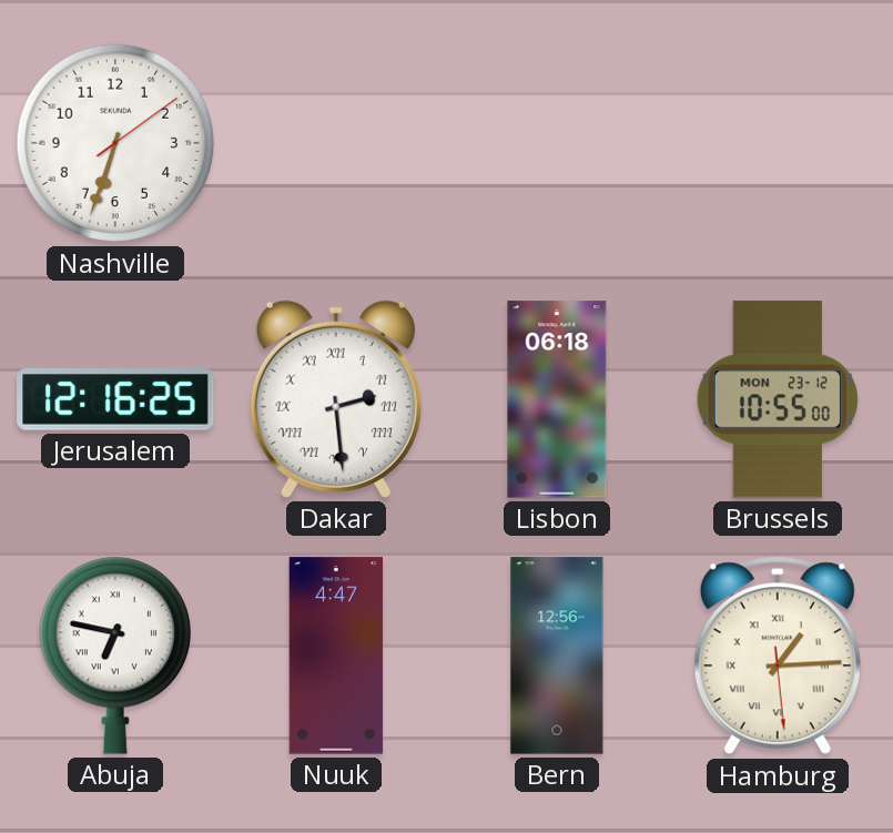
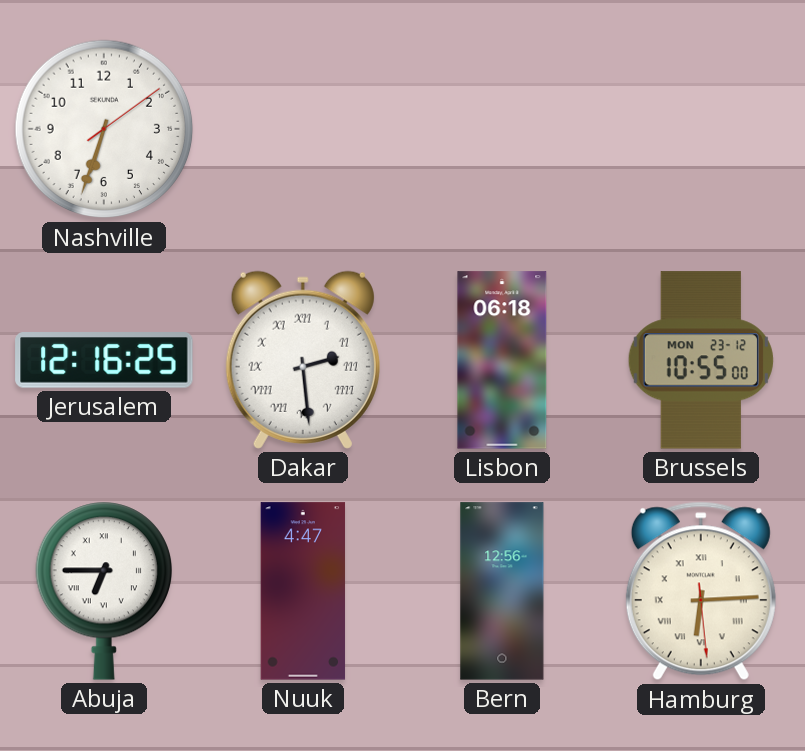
Abuja: 6:47 -> 6:45
Hamburg: 1:14 -> 6:14
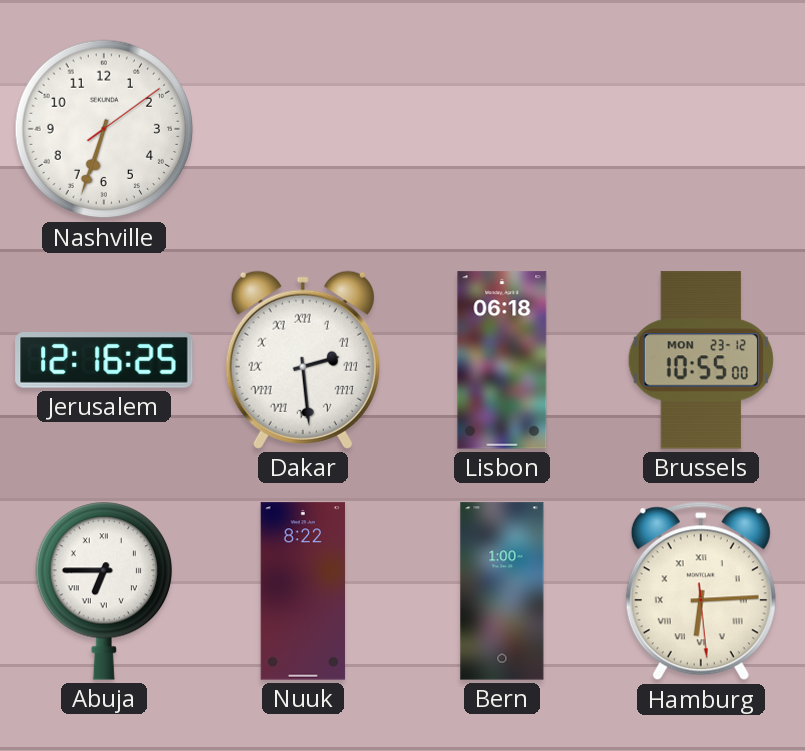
Nuuk: 4:47 -> 8:22
Bern: 12:56 -> 1:00
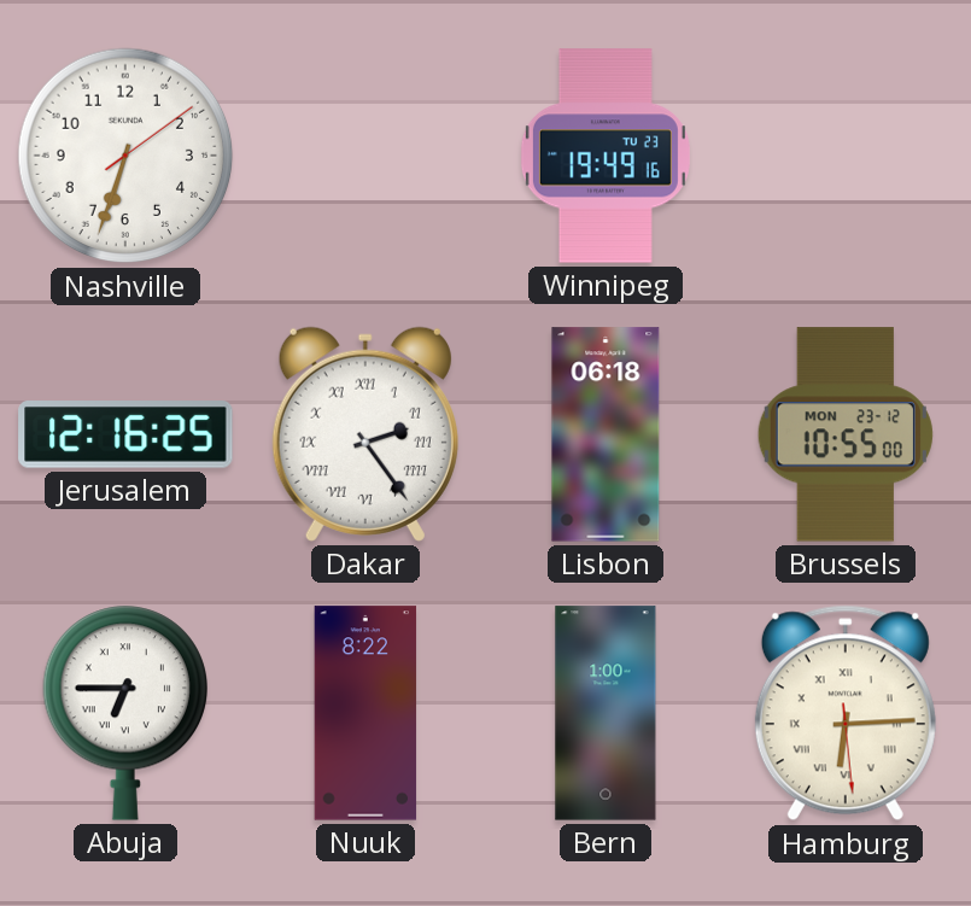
Winnipeg: none -> 19:49
Dakar: 2:29 -> 2:24
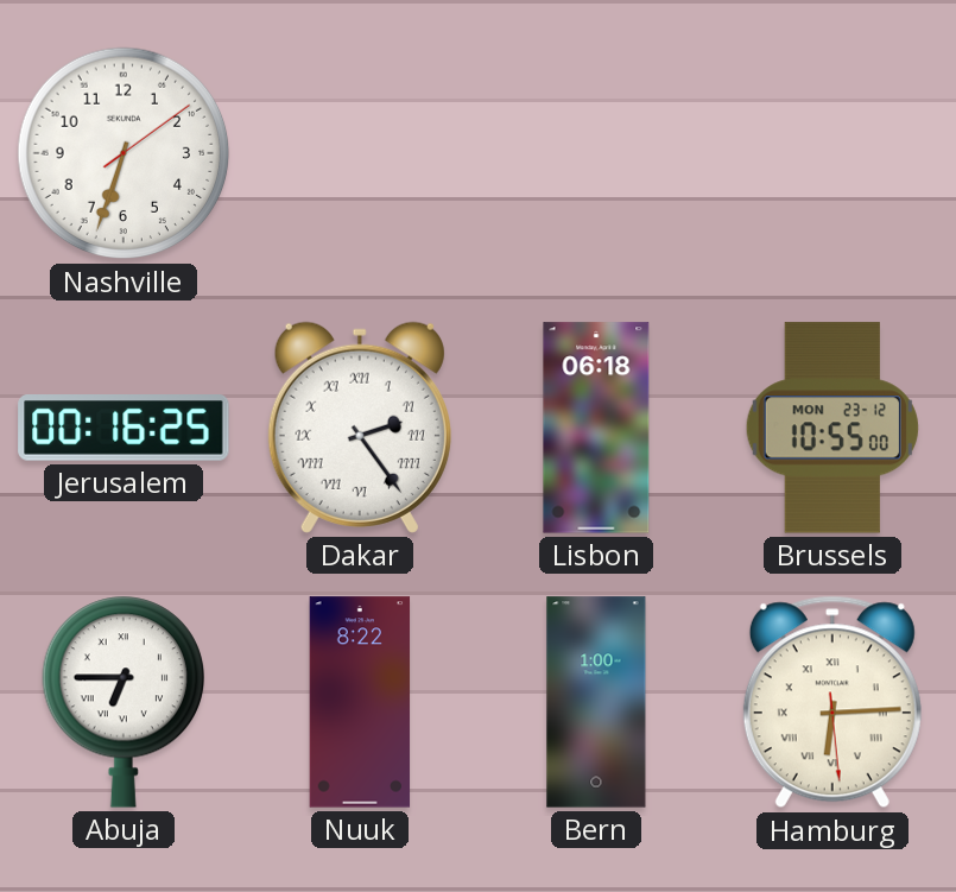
Winnipeg: 19:49 -> none
Jerusalem: 12:16 -> 00:16
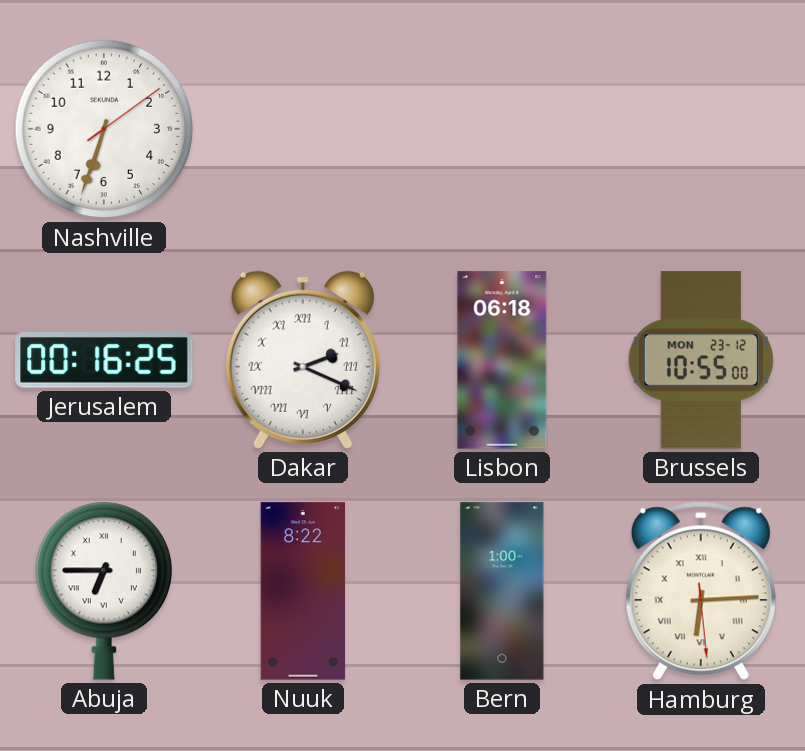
Dakar: 2:24 -> 2:19
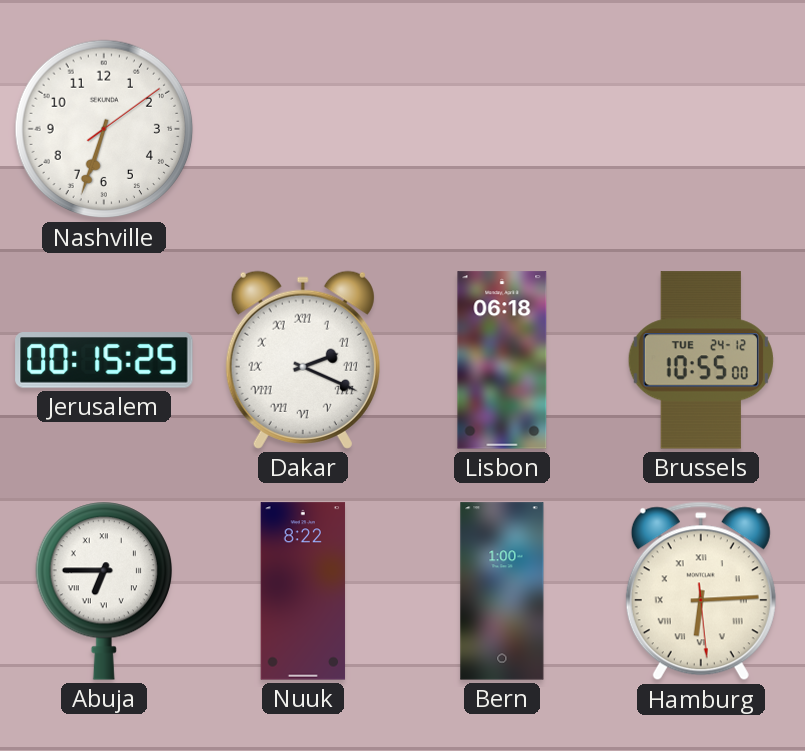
Jerusalem: 00:16 -> 00:15
Brussels date: MON 23-12 -> TUE 24-12
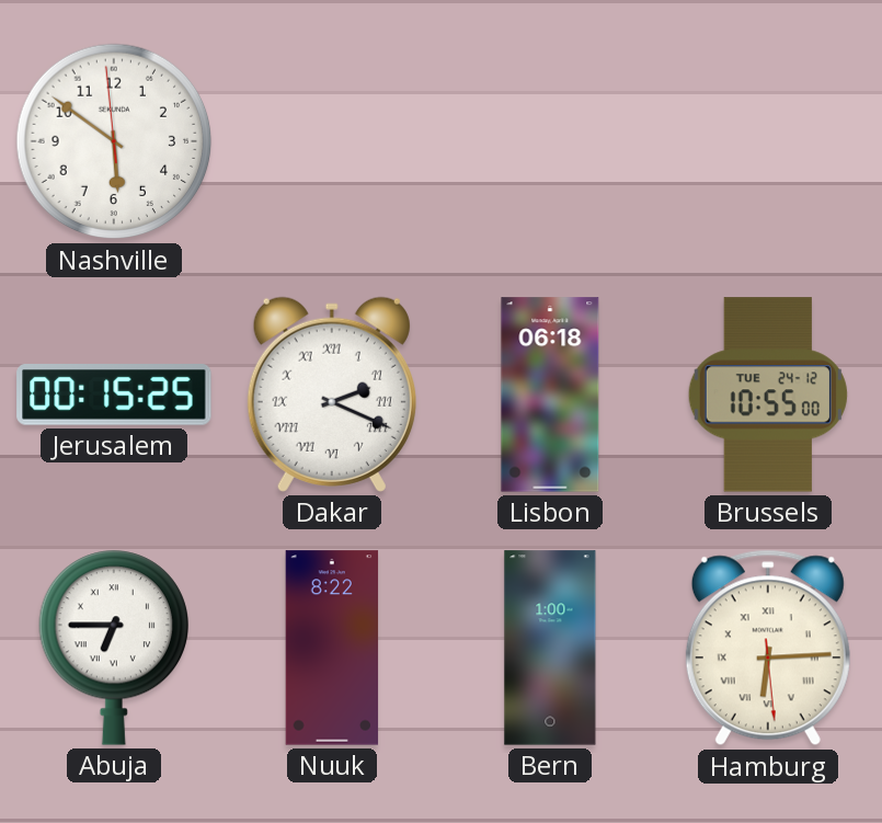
Nashville: 6:33 -> 5:50
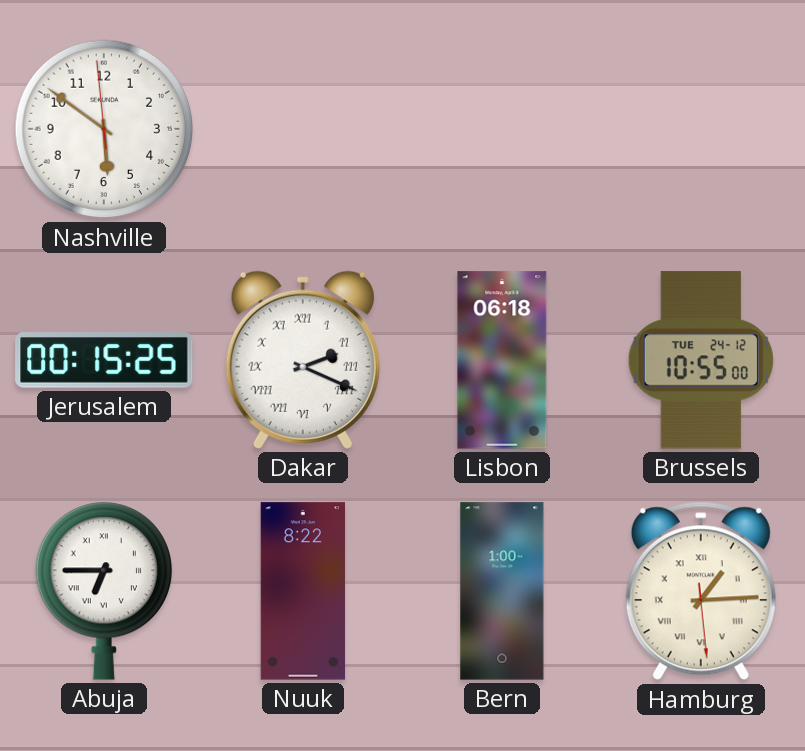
Hamburg: 6:14 -> 1:14
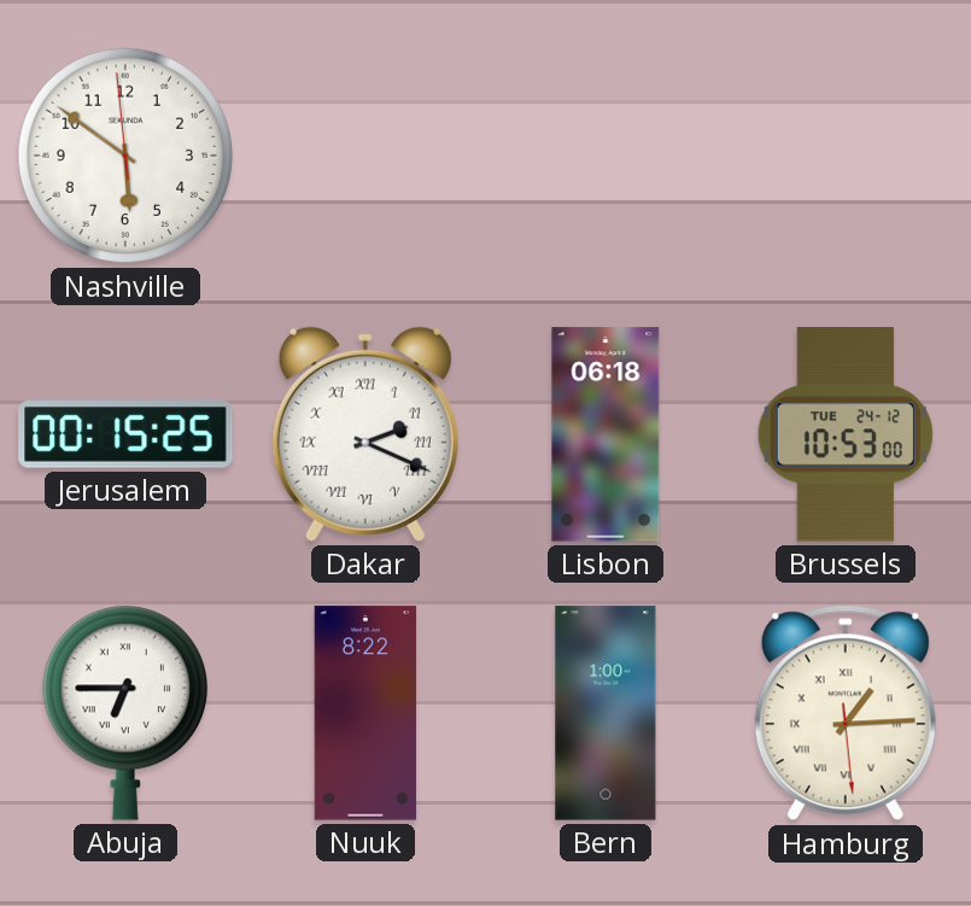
Brussels: 10:55 -> 10:53
